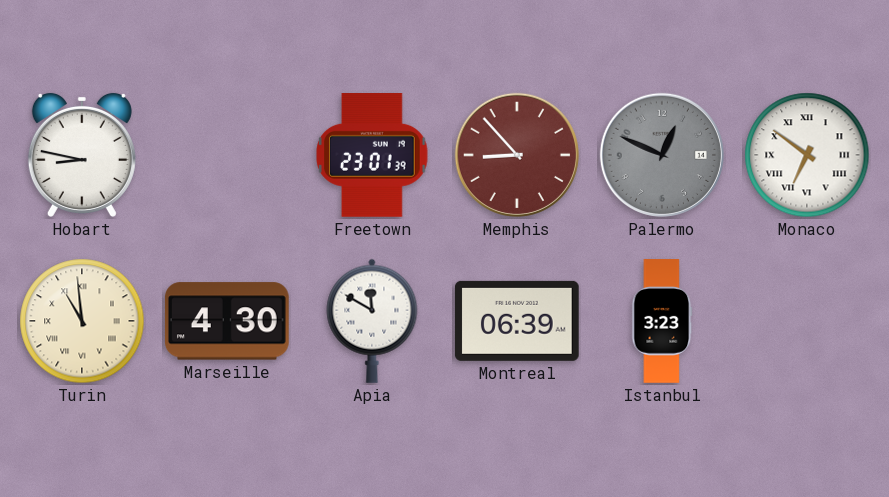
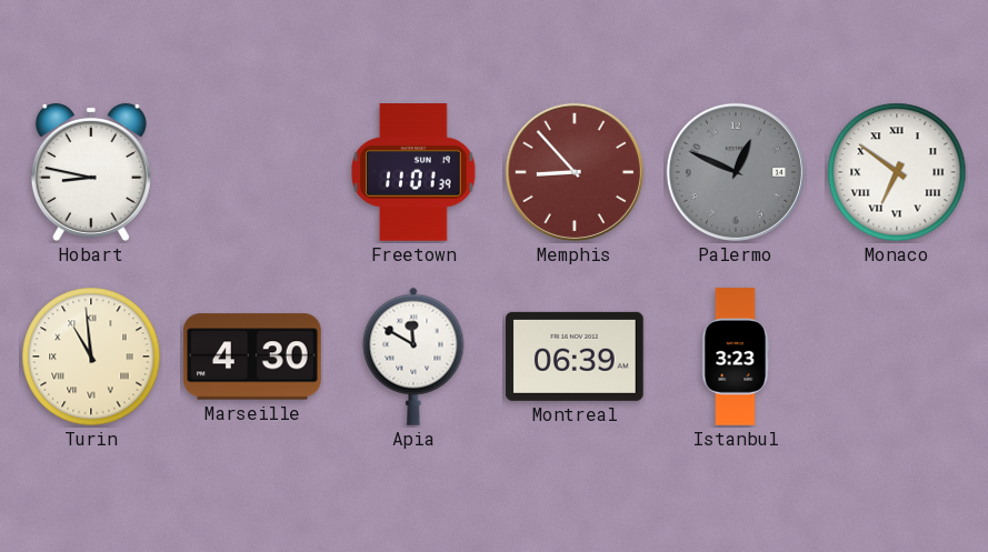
Freetown: 23:01 -> 11:01
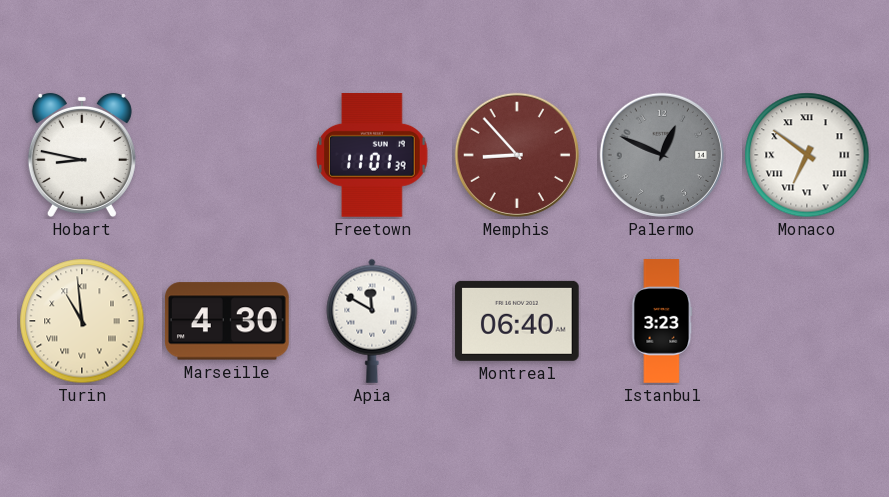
Montreal: 06:39 -> 06:40
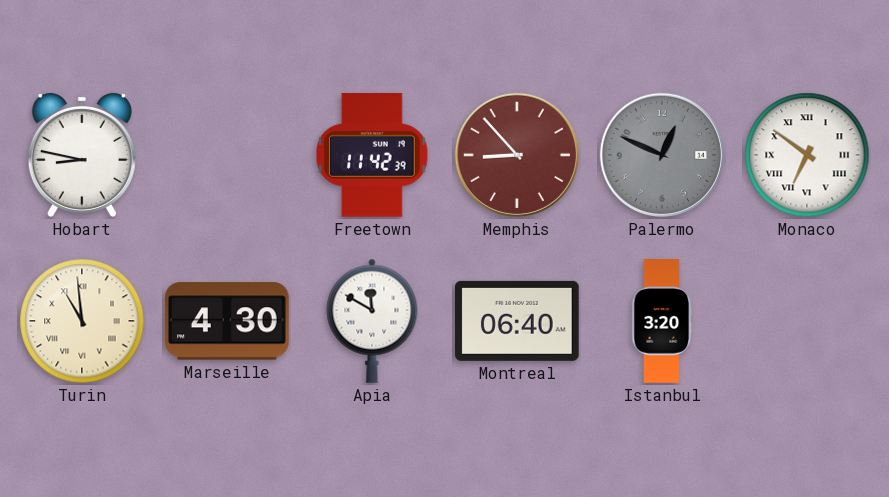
Freetown: 11:01 -> 11:42
Istanbul: 3:23 -> 3:20
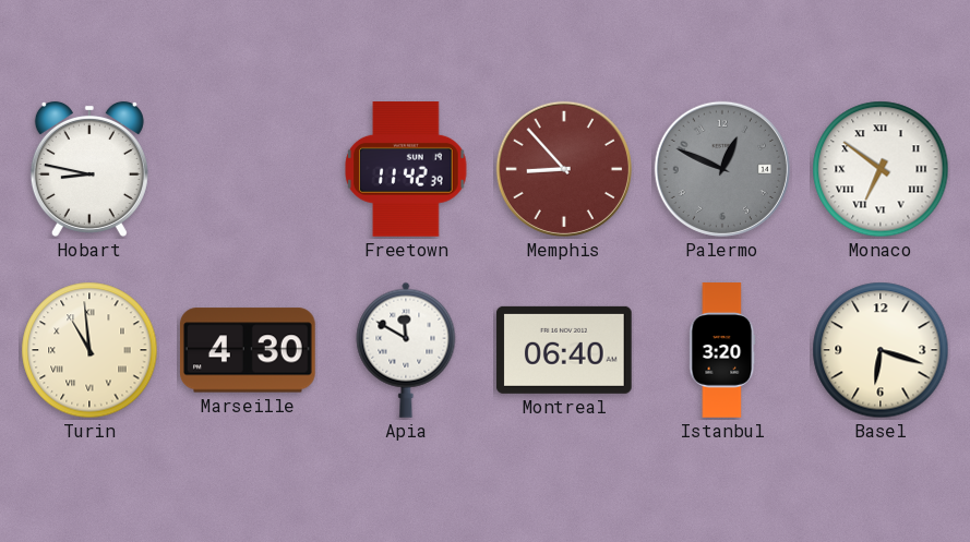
Basel: none -> 6:18
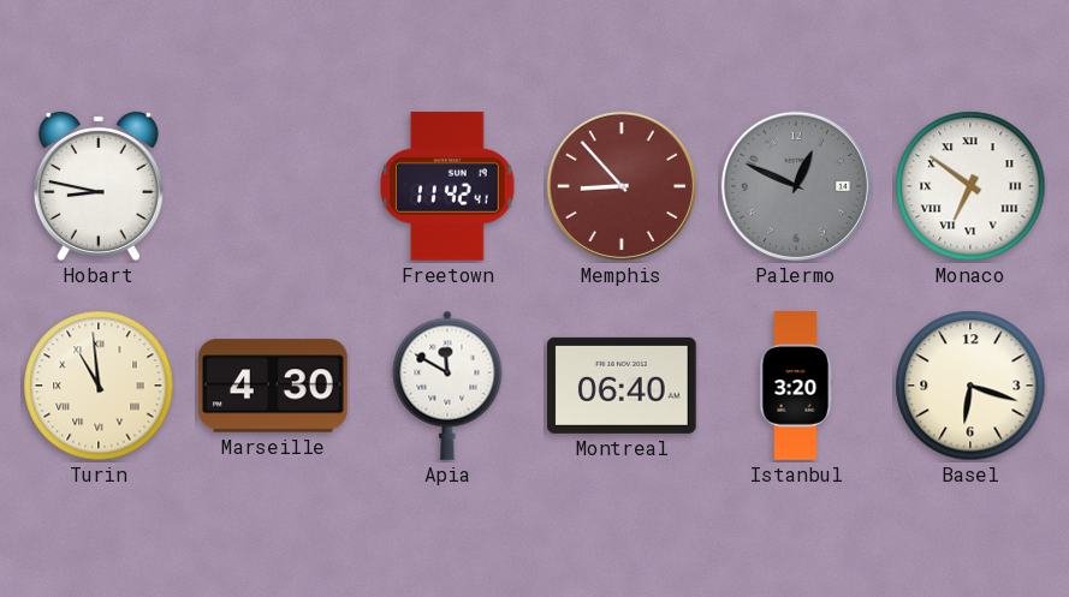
Freetown: 11:42:39 -> 11:42:41
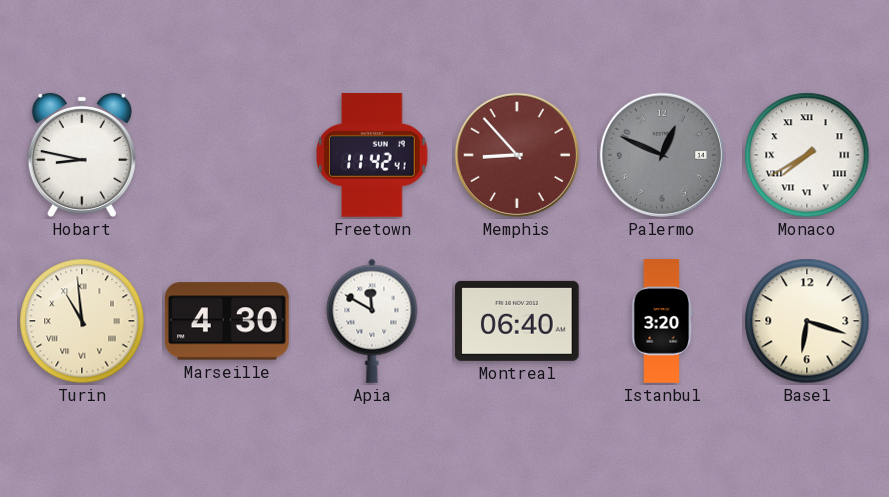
Monaco: 6:51 -> 7:40
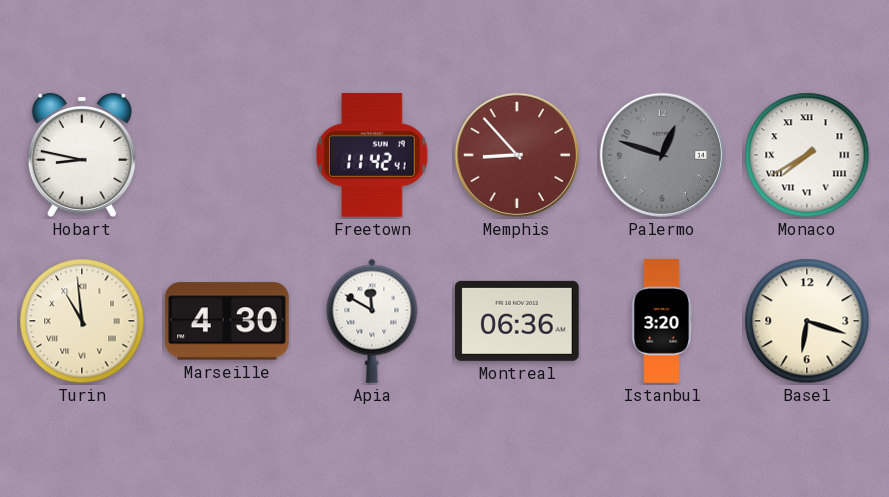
Palermo: 12:49 -> 12:48
Montreal: 06:40 -> 06:36
